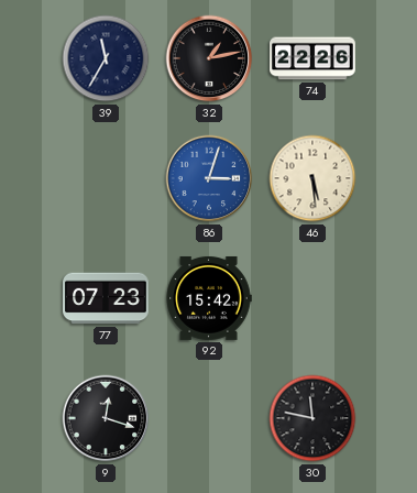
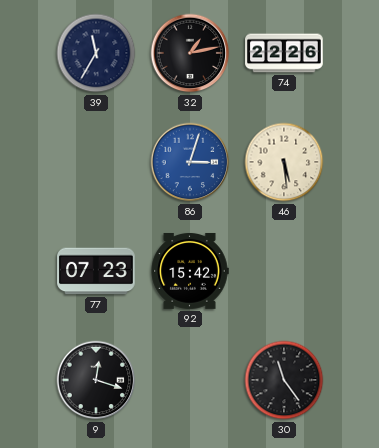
30: 11:47 -> 11:24
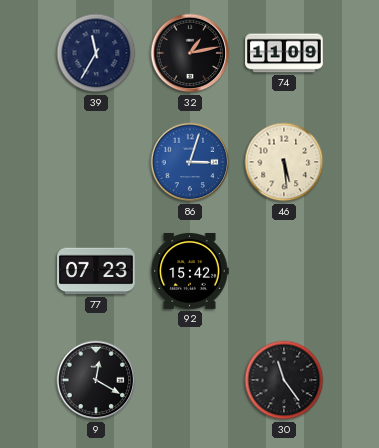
74: 22:26 -> 11:09
9: 12:18 -> 12:20
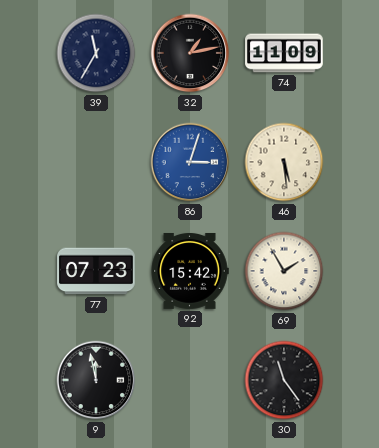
69: none -> 1:55
9: 12:20 -> 11:58
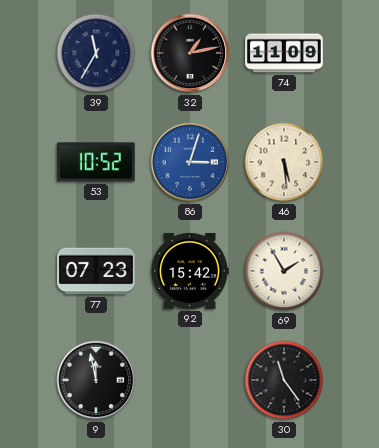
53: none -> 10:52
